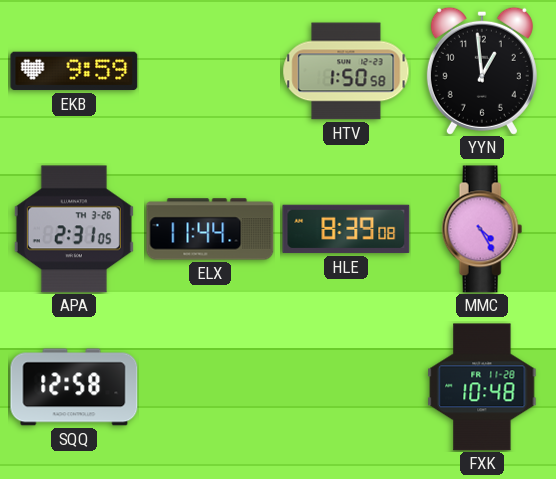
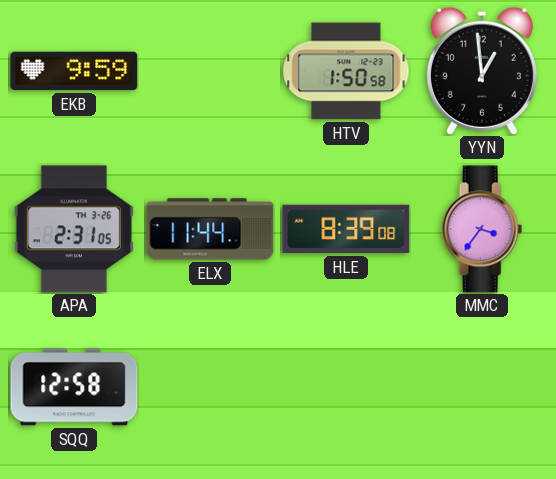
MMC: 4:25 -> 3:36
FXK: 10:48 -> none
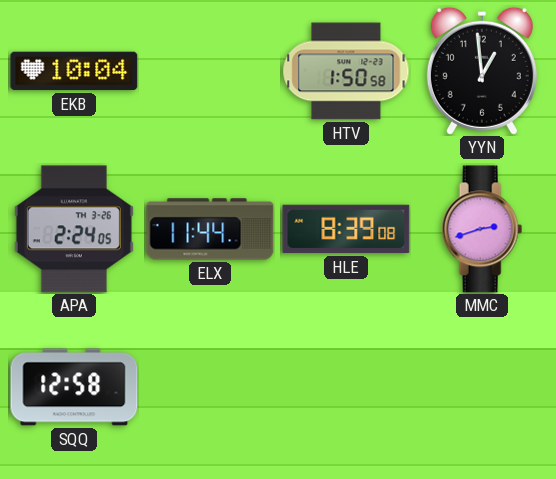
EKB: 9:59 -> 10:04
APA: 2:31 -> 2:24
MMC: 3:36 -> 2:42
